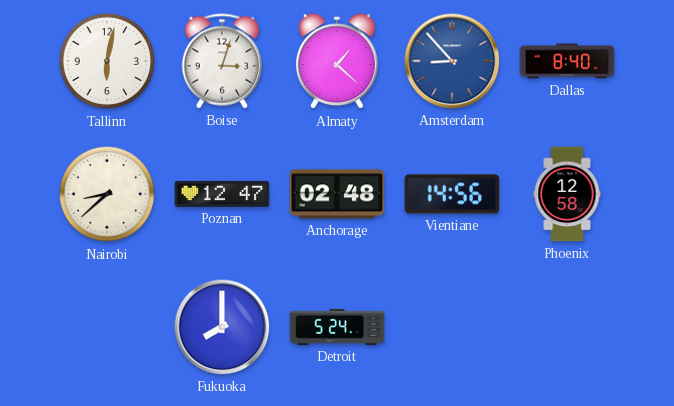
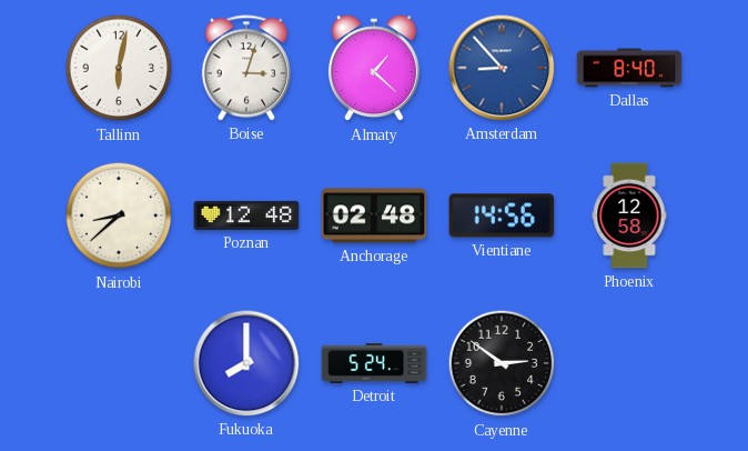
Poznan: 12:47 -> 12:48
Cayenne: none -> 2:51
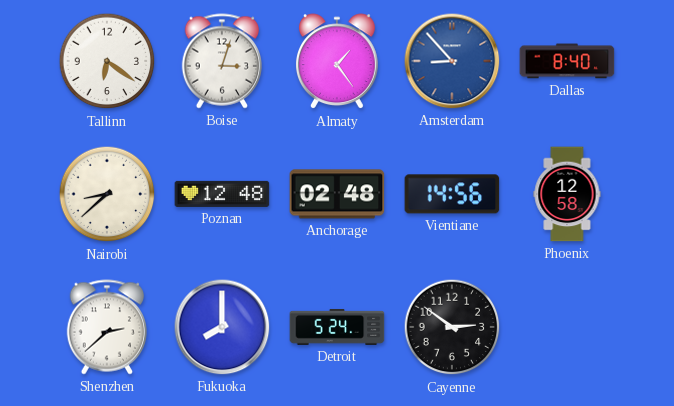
Tallinn: 6:02 -> 6:21
Almaty: 1:22 -> 1:24
Shenzhen: none -> 2:38
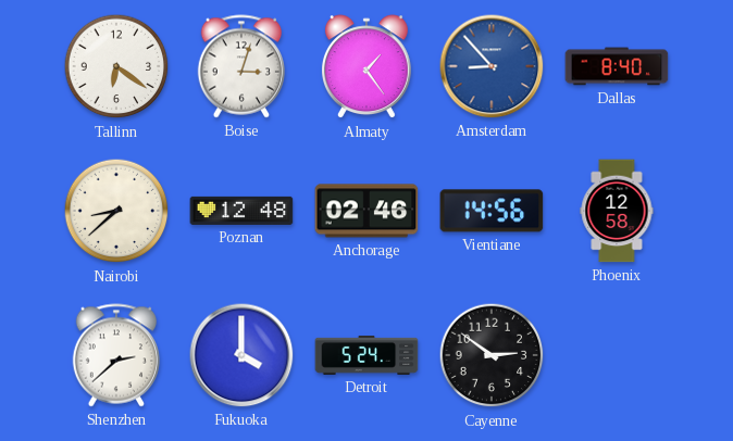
Anchorage: 02:48 -> 02:46
Fukuoka: 8:00 -> 4:00
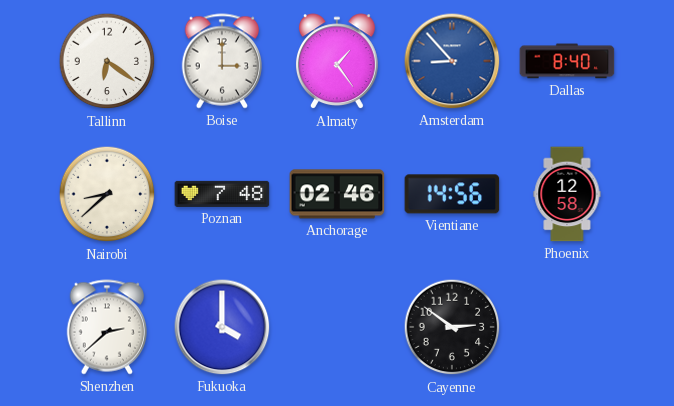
Boise: 3:03 -> 3:00
Poznan: 12:48 -> 7:48
Detroit: 5:24 -> none
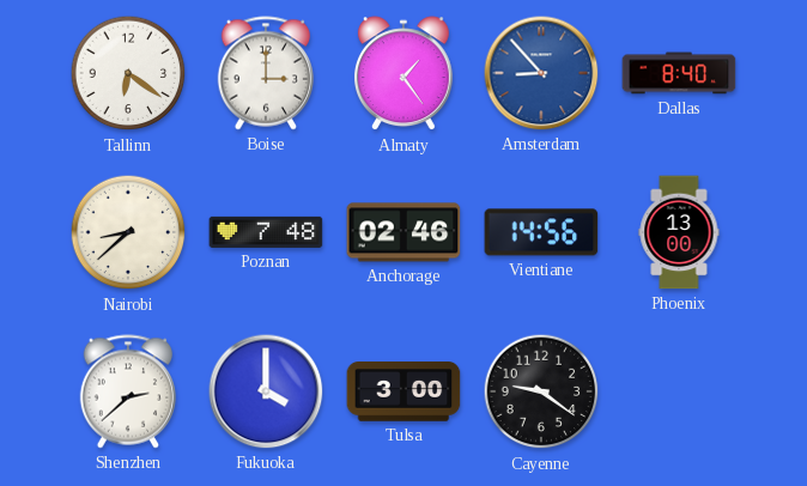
Phoenix: 12:58 -> 13:00
Tulsa: none -> 3:00
Cayenne: 2:51 -> 9:21
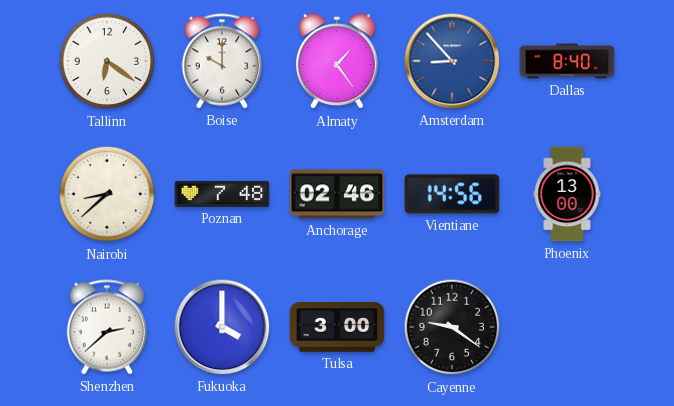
Boise: 3:00 -> 10:00
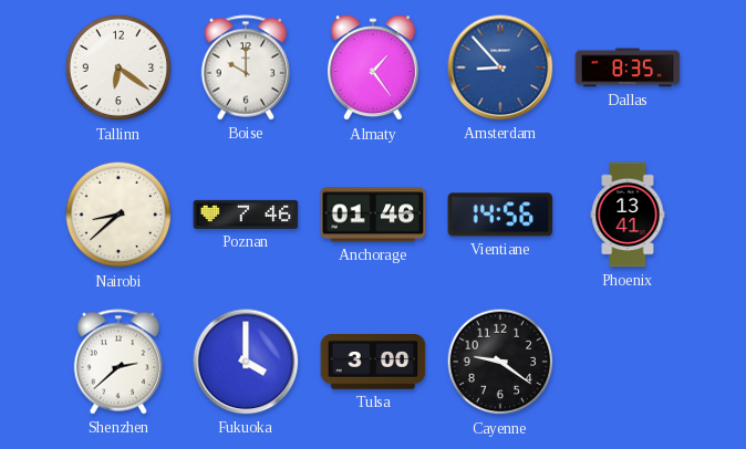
Dallas: 8:40 -> 8:35
Poznan: 7:48 -> 7:46
Anchorage: 02:46 -> 01:46
Phoenix: 13:00 -> 13:41
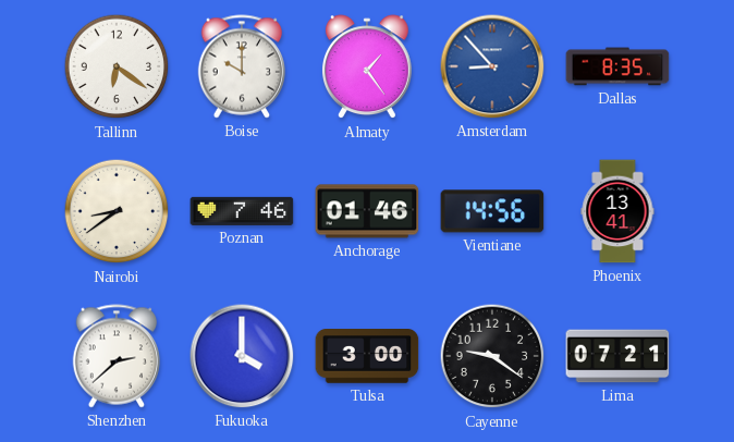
Nairobi: 8:38 -> 8:39
Lima: none -> 07:21
